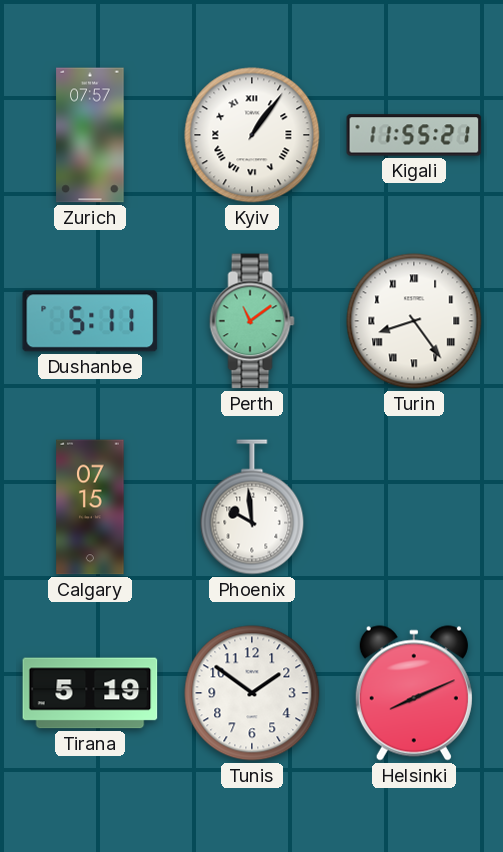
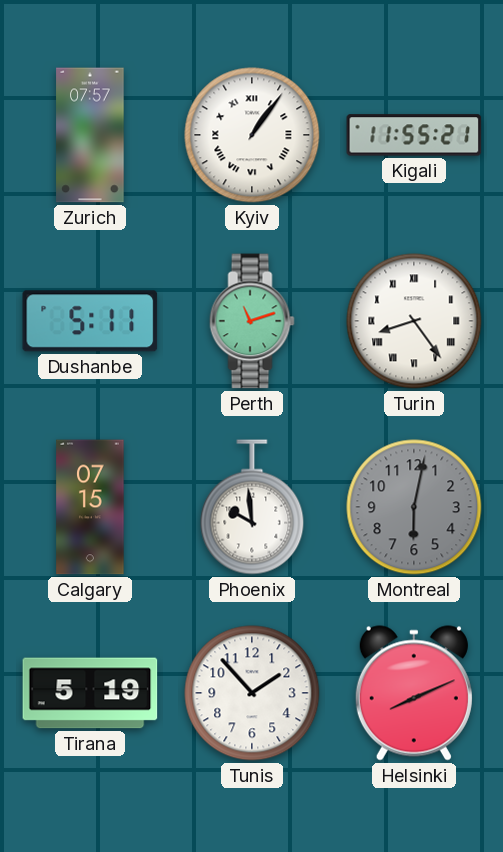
Perth: 11:09 -> 11:12
Montreal: none -> 6:02
Tunis: 1:51 -> 1:53
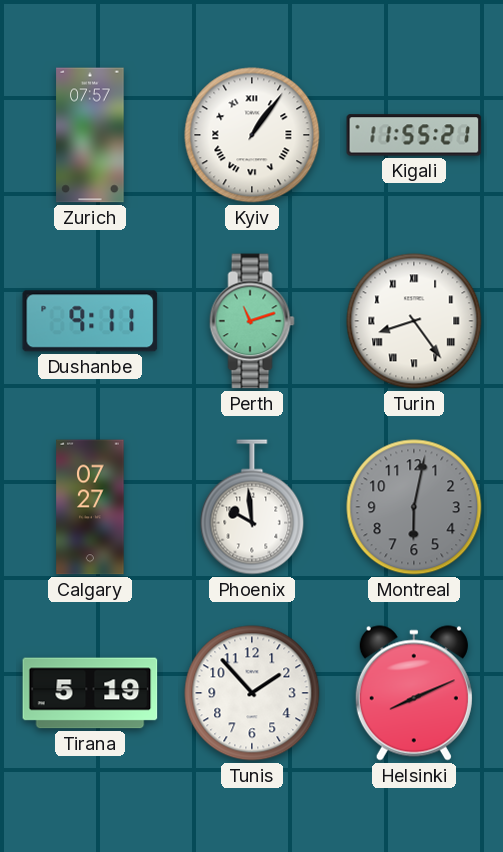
Dushanbe: 5:11 -> 9:11
Calgary: 07:15 -> 07:27
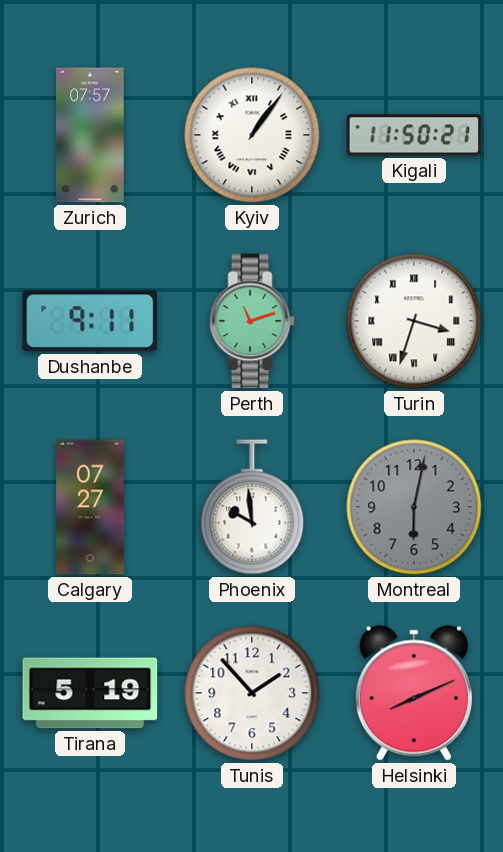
Kigali: 11:55 -> 11:50
Turin: 8:24 -> 3:33
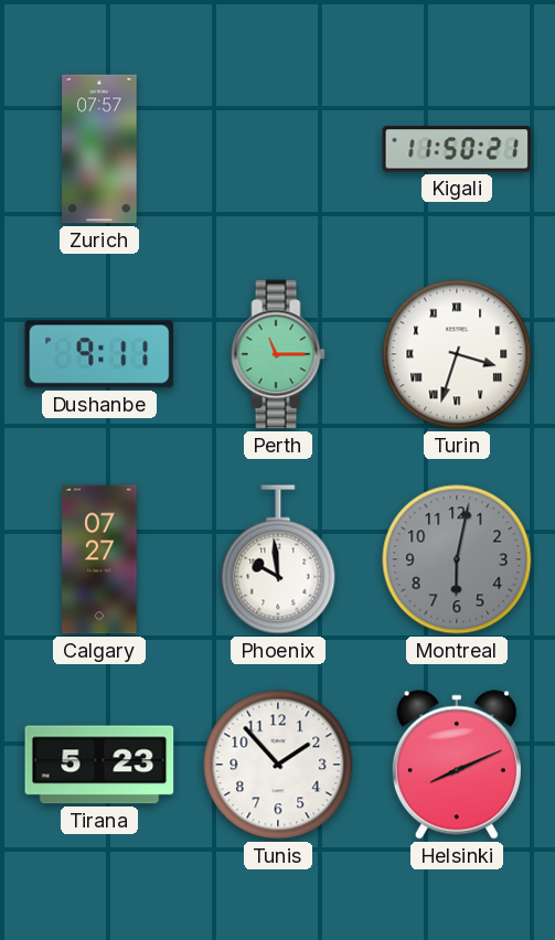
Kyiv: 1:06 -> none
Perth: 11:12 -> 11:15
Tirana: 5:19 -> 5:23
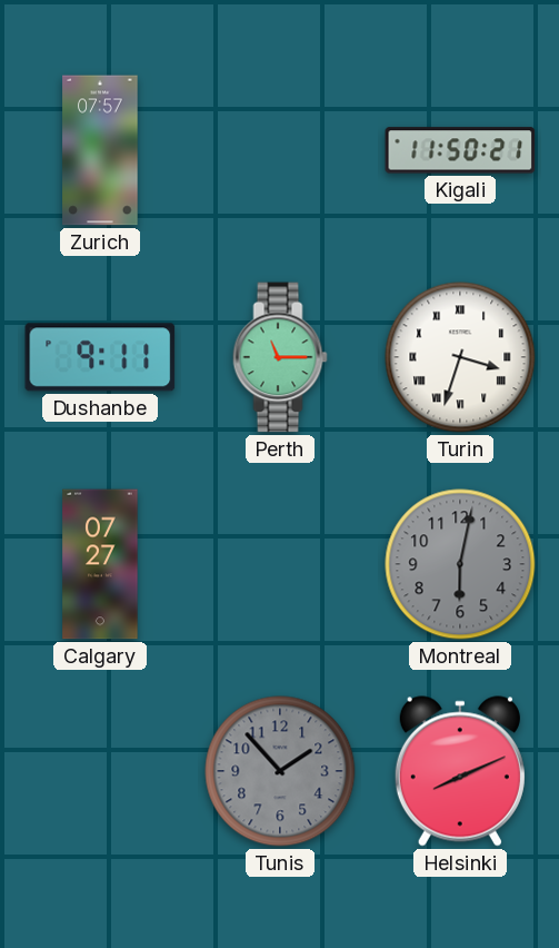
Phoenix: 9:59 -> none
Tirana: 5:23 -> none
Tunis dial: white -> grey
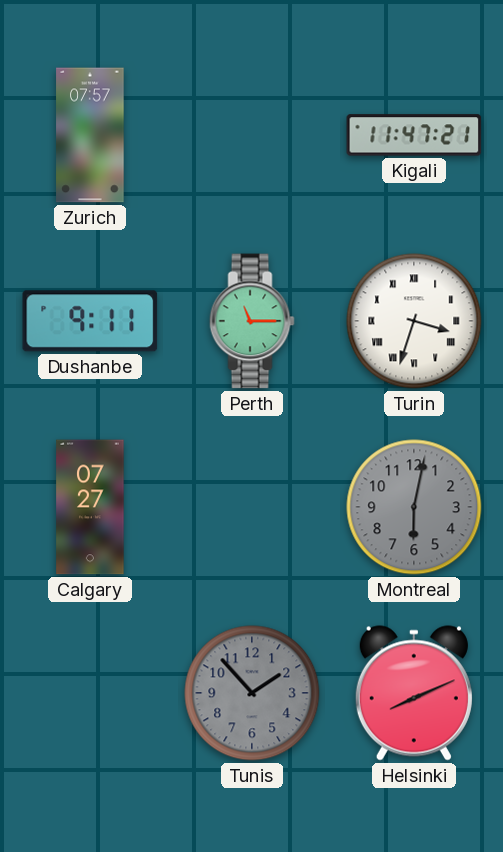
Kigali: 11:50 -> 11:47
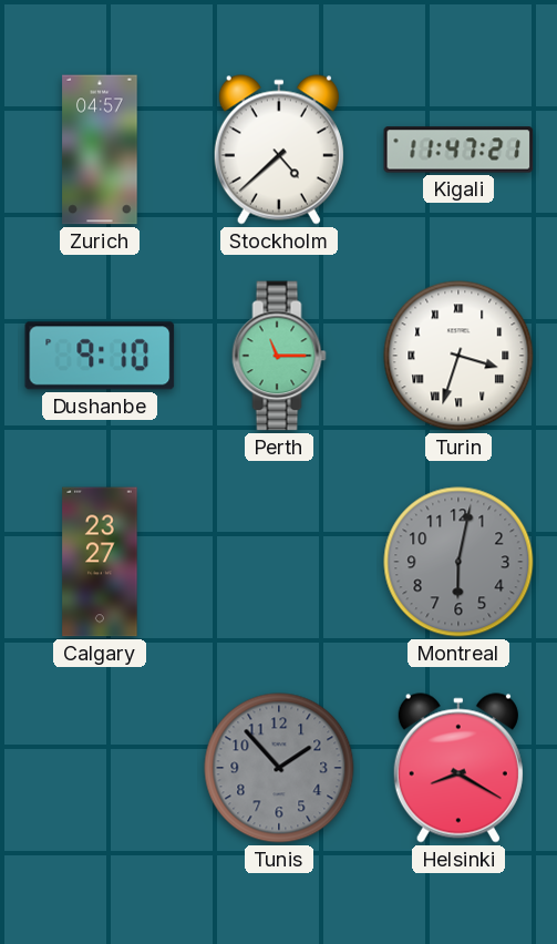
Zurich: 07:57 -> 04:57
Stockholm: none -> 4:38
Dushanbe: 9:11 -> 9:10
Calgary: 07:27 -> 23:27
Helsinki: 8:11 -> 8:20
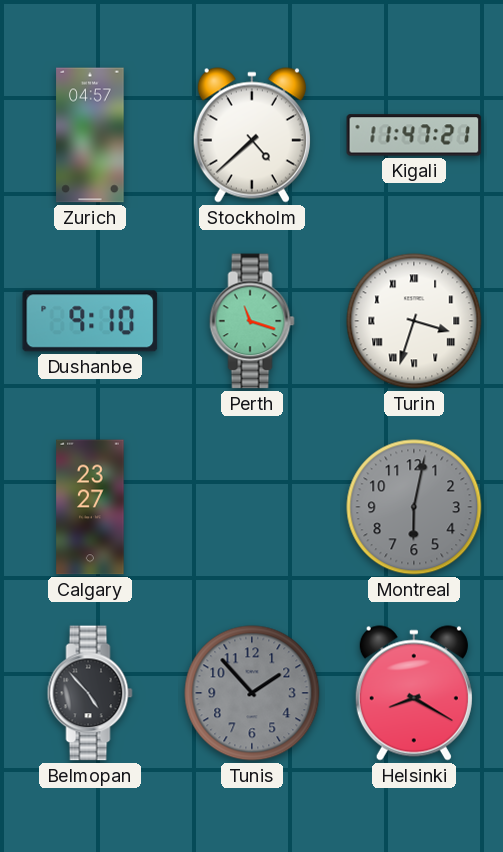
Perth: 11:15 -> 11:18
Belmopan: none -> 4:53
